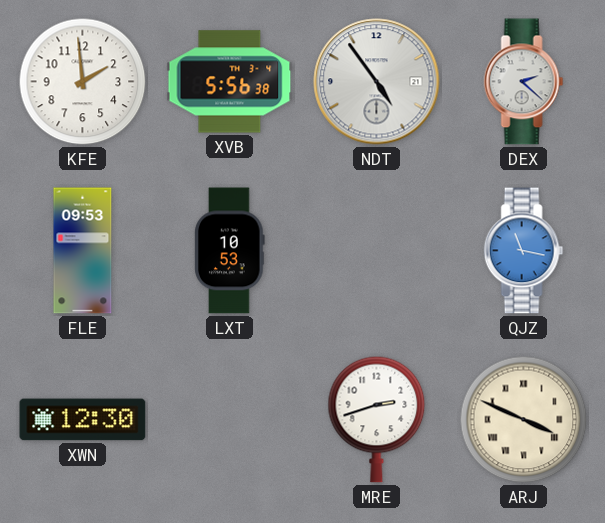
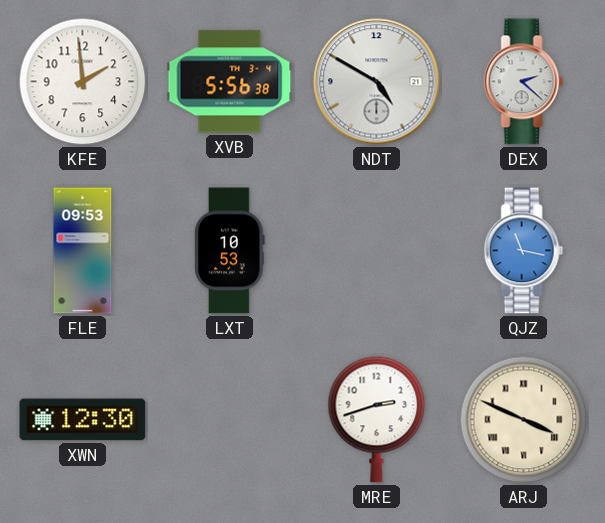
NDT: 4:54 -> 4:50
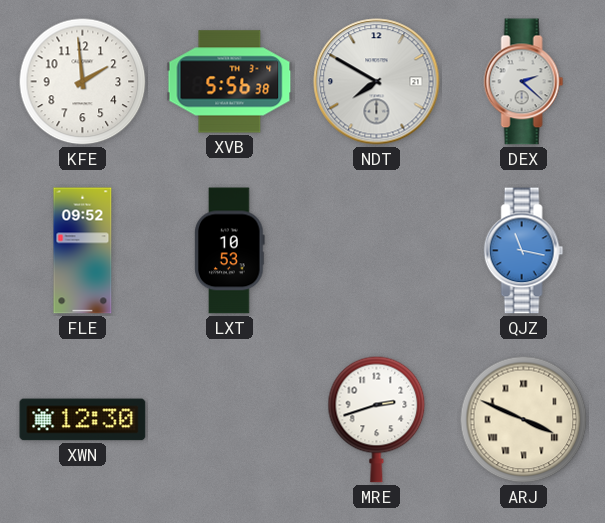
NDT: 4:50 -> 7:50
FLE: 09:53 -> 09:52
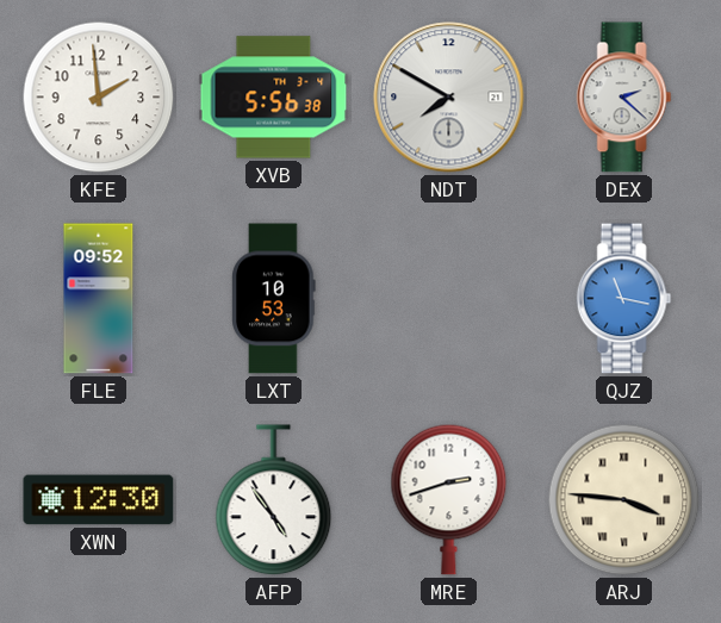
AFP: none -> 4:54
ARJ: 3:49 -> 3:46
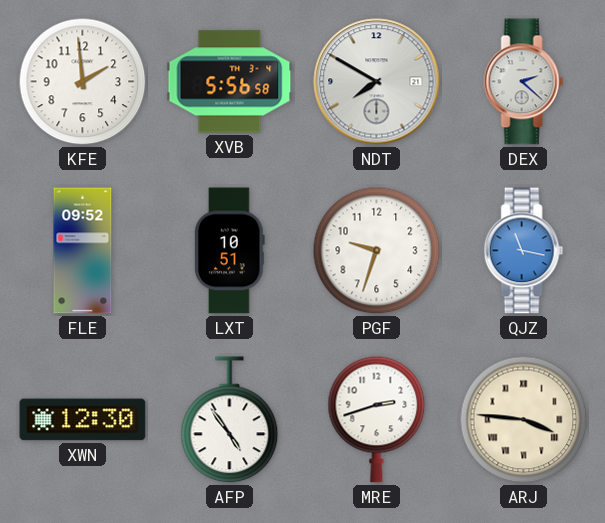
XVB: 5:56:38 -> 5:56:58
LXT: 10:53 -> 10:51
PGF: none -> 9:33
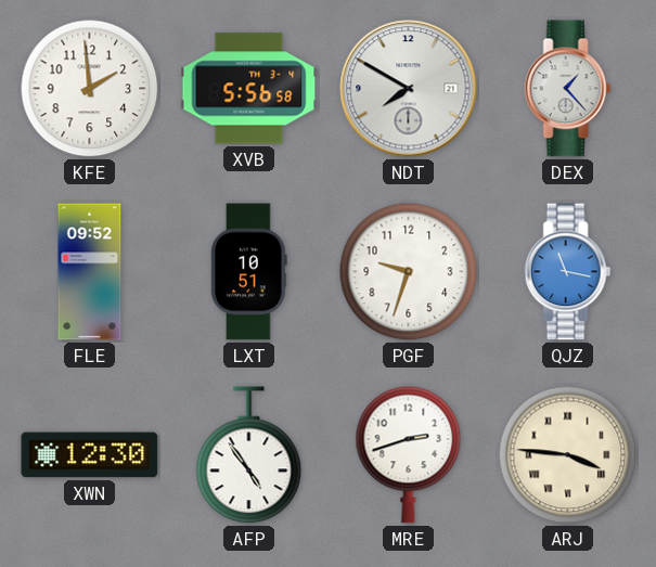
DEX: 2:22 -> 1:23
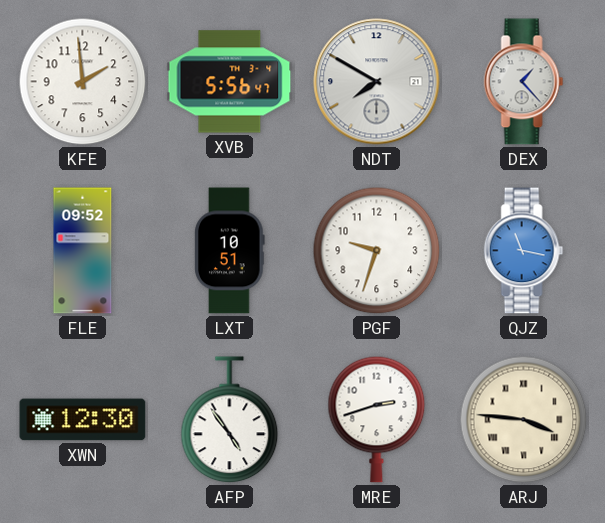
XVB: 5:56:58 -> 5:56:47
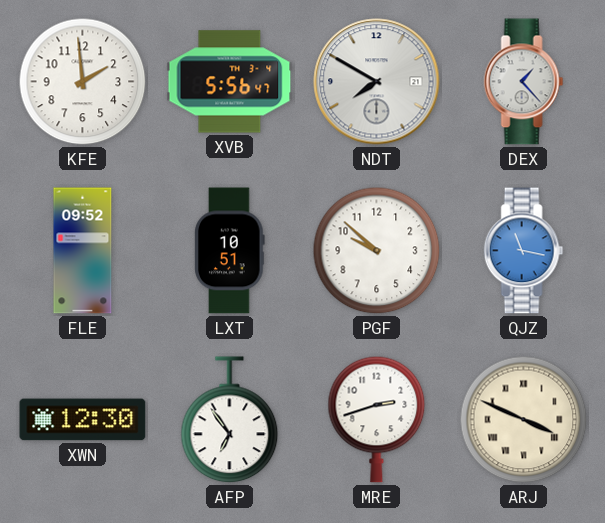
PGF: 9:33 -> 9:52
AFP: 4:54 -> 6:54
ARJ: 3:46 -> 3:49
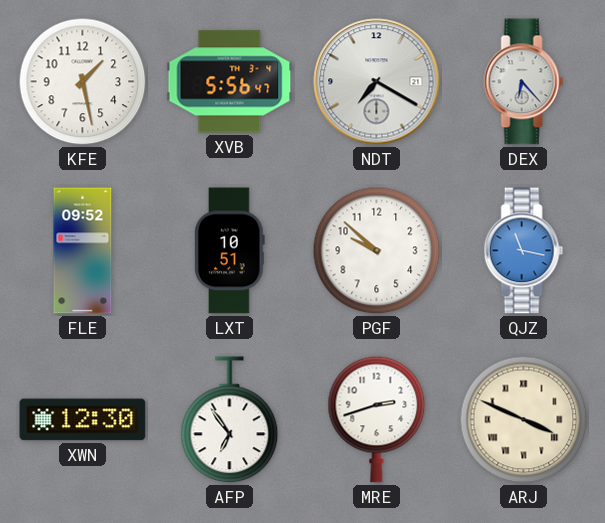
KFE: 1:59 -> 1:28
NDT: 7:50 -> 7:20
DEX: 1:23 -> 6:23
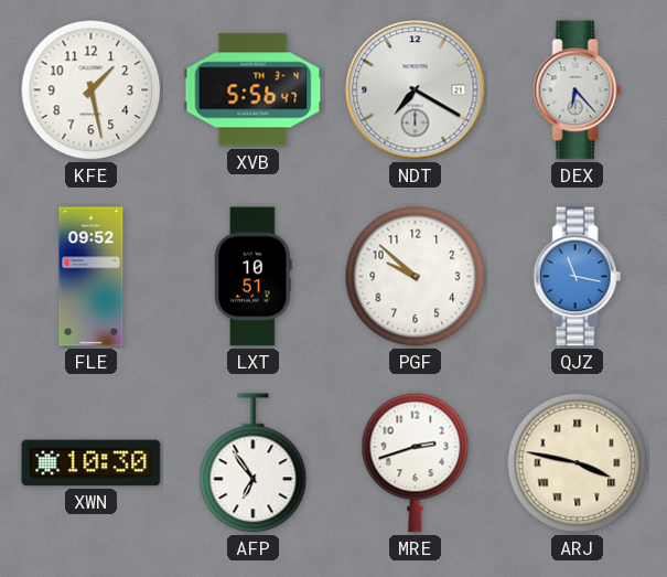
XWN: 12:30 -> 10:30
ARJ: 3:49 -> 3:47
